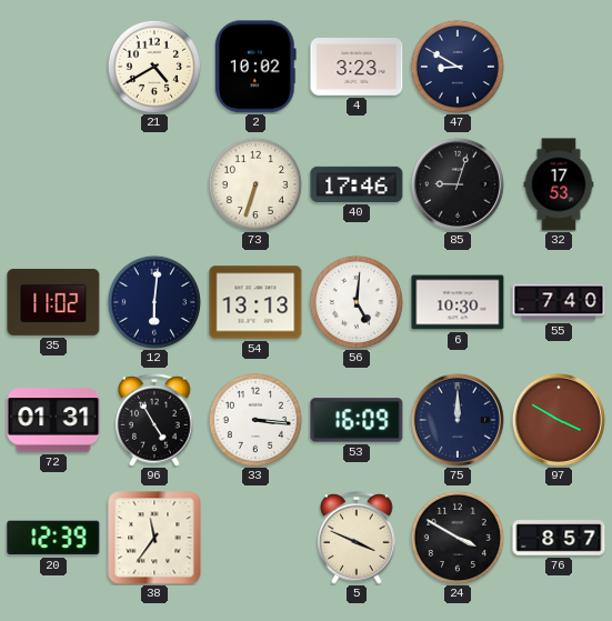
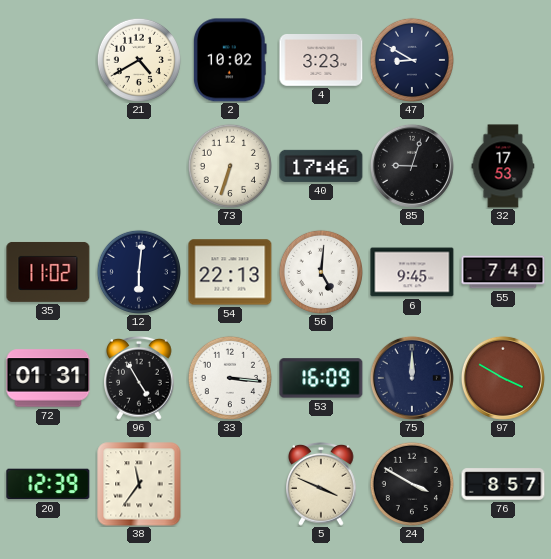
54: 13:13 -> 22:13
6: 10:30 -> 9:45
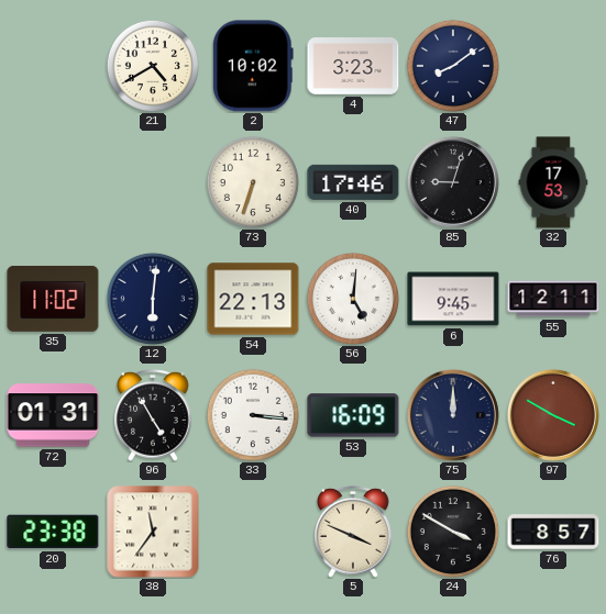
47: 8:50 -> 8:09
55: 7:40 -> 12:11
20: 12:39 -> 23:38
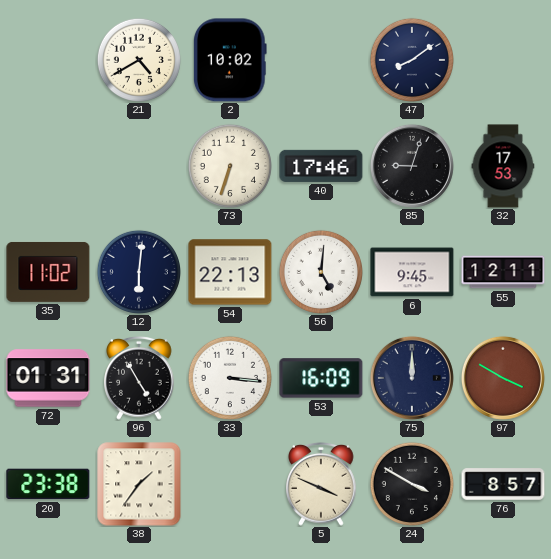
4: 3:23 -> none
38: 11:36 -> 1:36
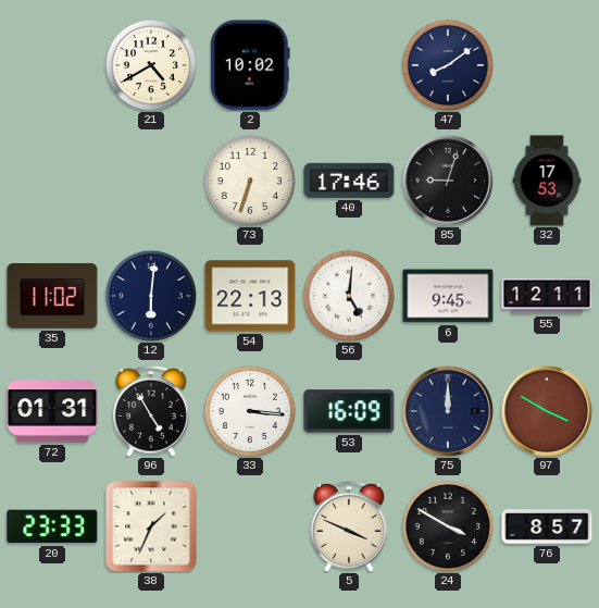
20: 23:38 -> 23:33
38: 1:36 -> 1:34
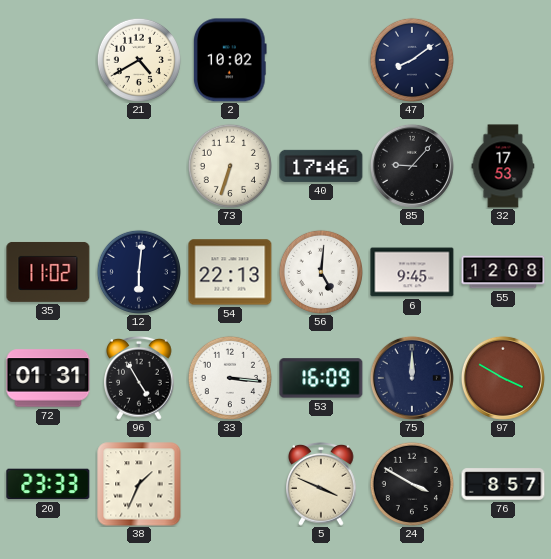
85: 9:03 -> 9:07
55: 12:11 -> 12:08
